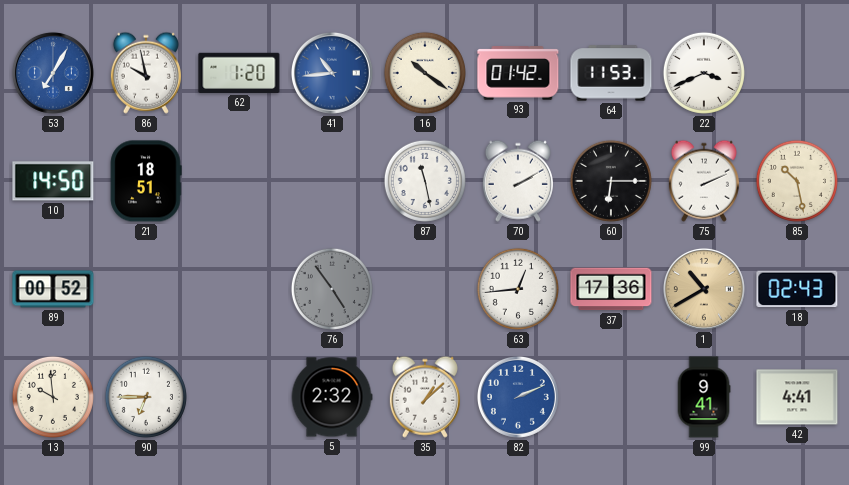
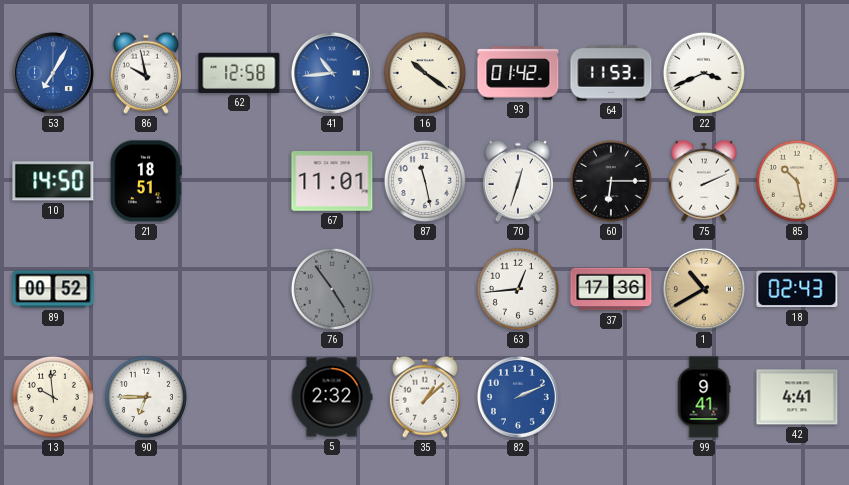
62: 1:20 -> 12:58
67: none -> 11:01
70: 2:10 -> 12:33
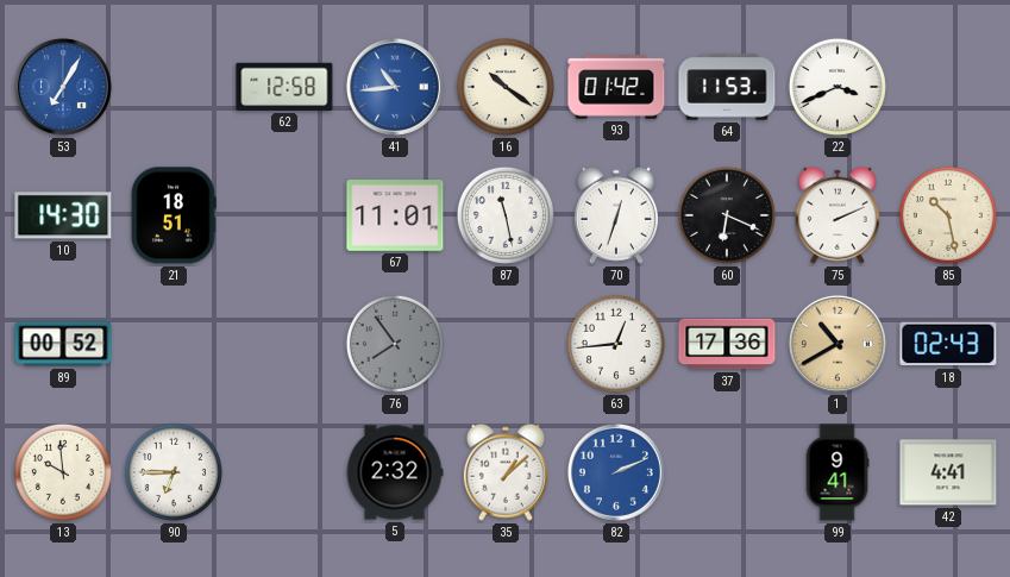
86: 9:58 -> none
10: 14:50 -> 14:30
60: 6:15 -> 6:19
76: 4:54 -> 7:54
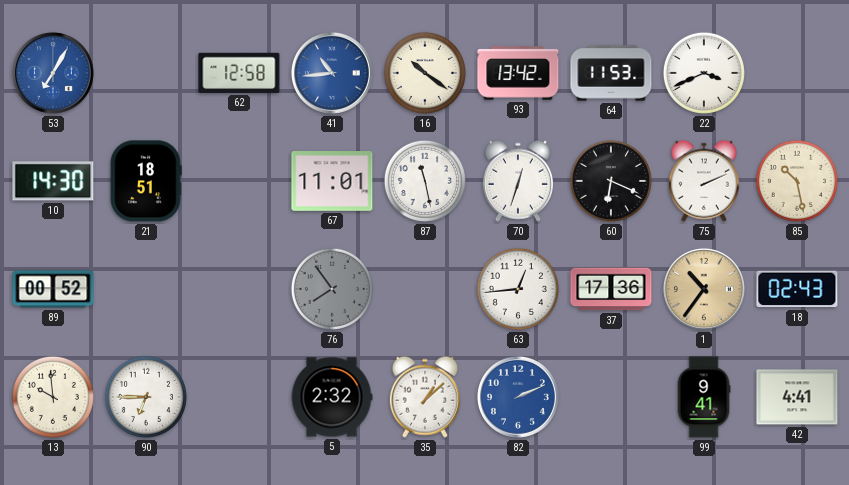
93: 01:42 -> 13:42
1: 10:40 -> 10:36
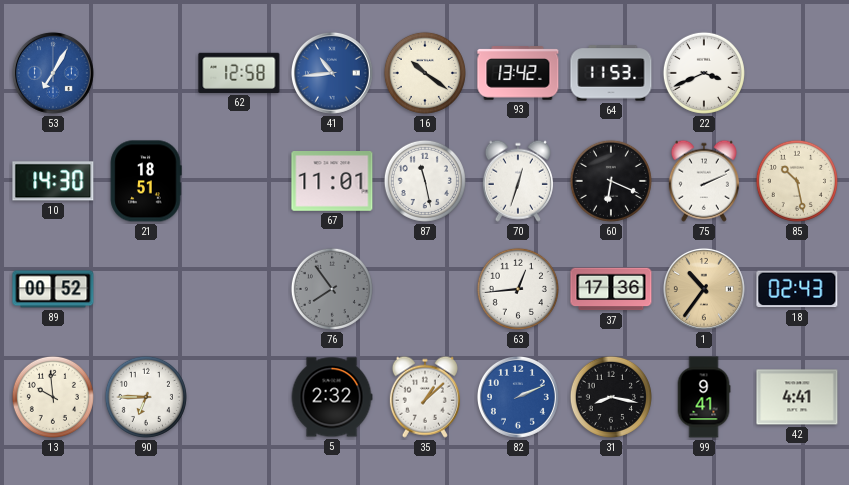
31: none -> 8:17
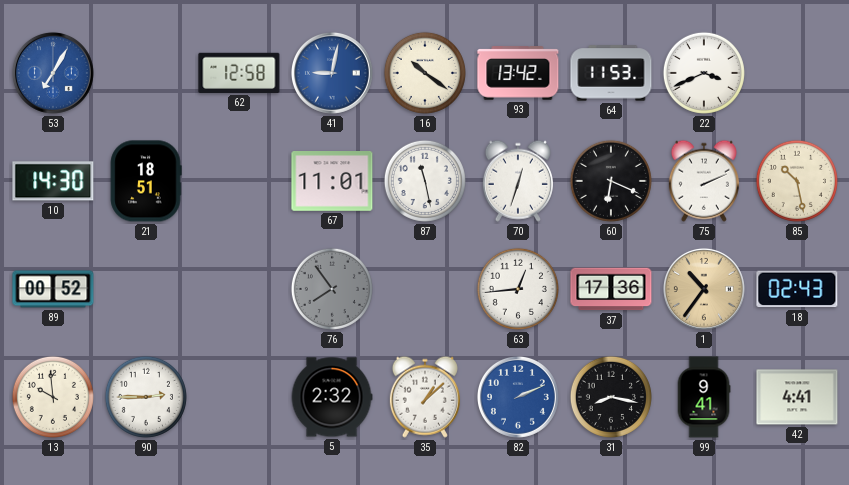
41: 10:44 -> 9:02
90: 6:45 -> 2:45
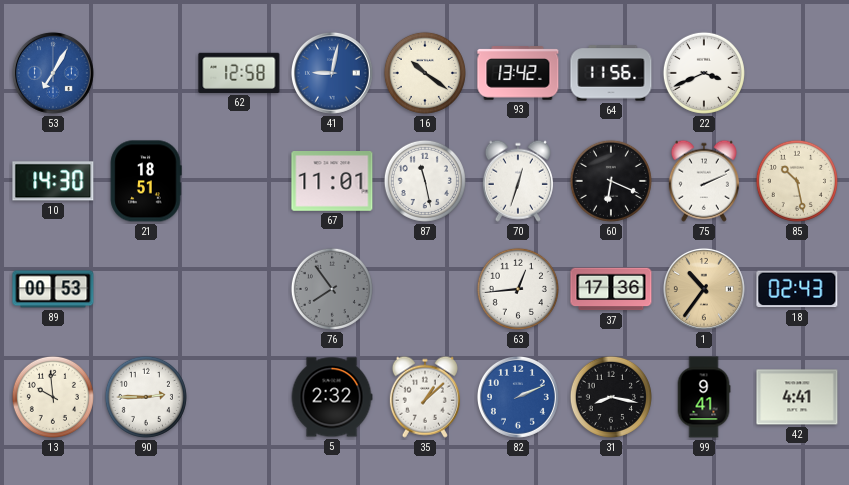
64: 11:53 -> 11:56
89: 00:52 -> 00:53
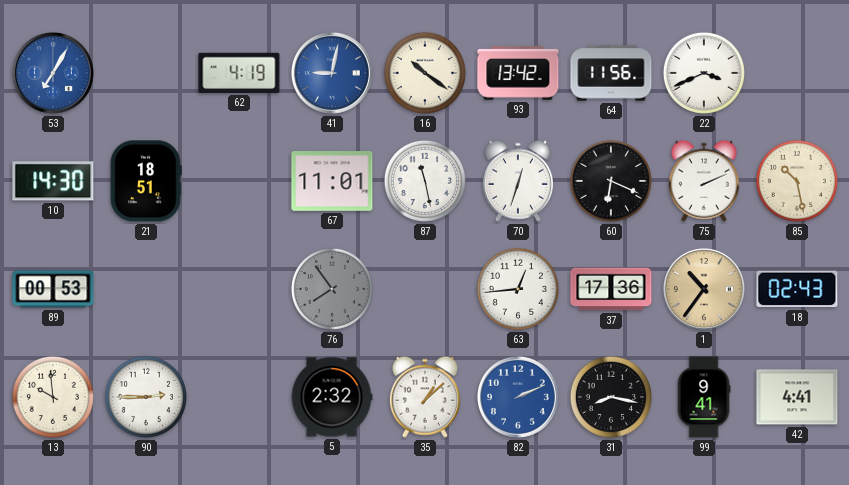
62: 12:58 -> 4:19
